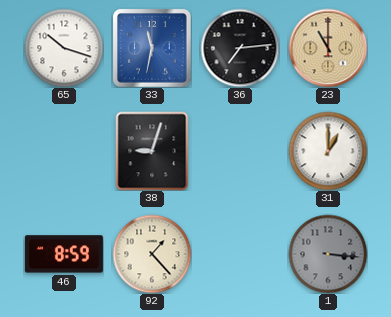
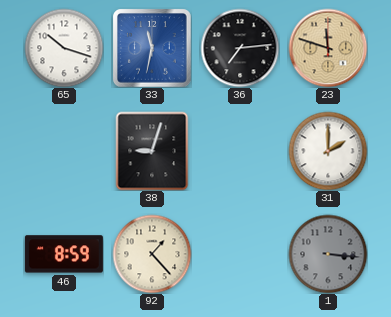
23: 11:00 -> 11:48
31: 1:00 -> 2:00
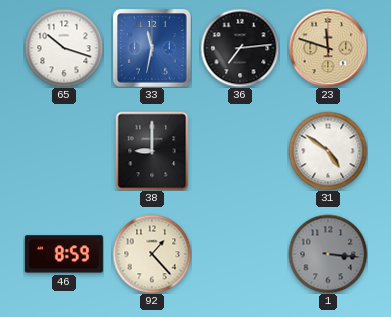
38: 9:03 -> 9:00
31: 2:00 -> 4:51
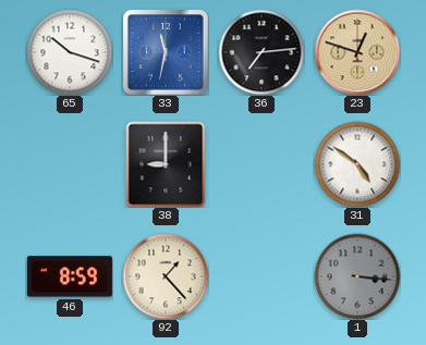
23: 11:48 -> 12:48
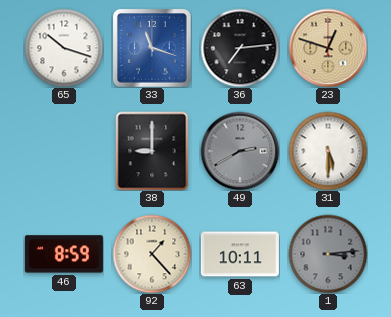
33: 11:32 -> 11:18
49: none -> 2:40
31: 4:51 -> 5:30
63: none -> 10:11
1: 3:16 -> 3:14
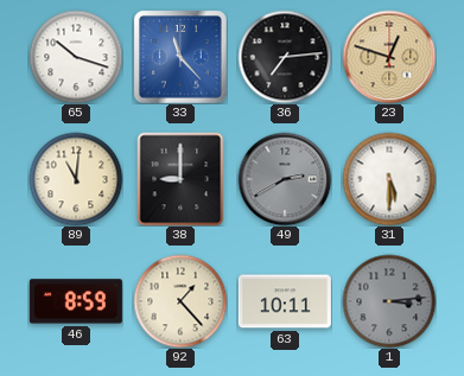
33: 11:18 -> 11:23
89: none -> 11:01
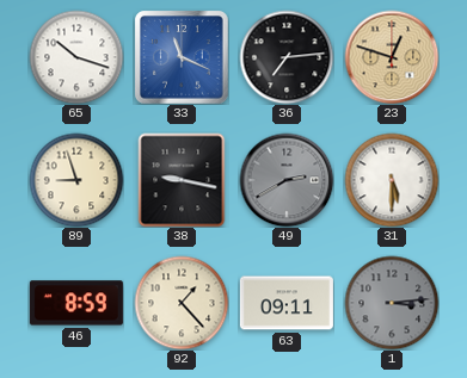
33: 11:23 -> 11:19
89: 11:01 -> 8:57
38: 9:00 -> 9:17
63: 10:11 -> 09:11
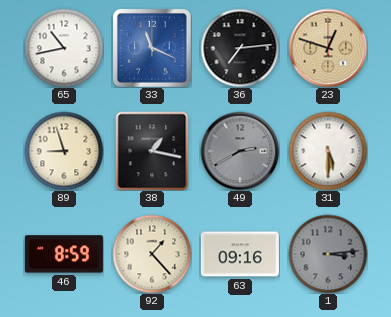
65: 10:18 -> 10:43
38: 9:17 -> 1:17
63: 09:11 -> 09:16
